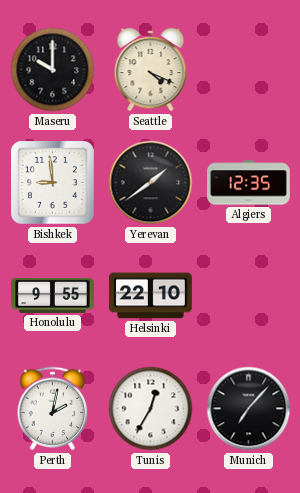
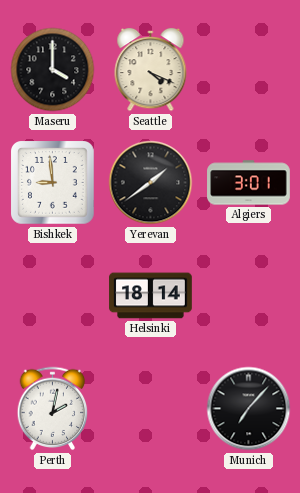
Maseru: 10:00 -> 4:00
Algiers: 12:35 -> 3:01
Honolulu: 9:55 -> none
Helsinki: 22:10 -> 18:14
Tunis: 12:35 -> none
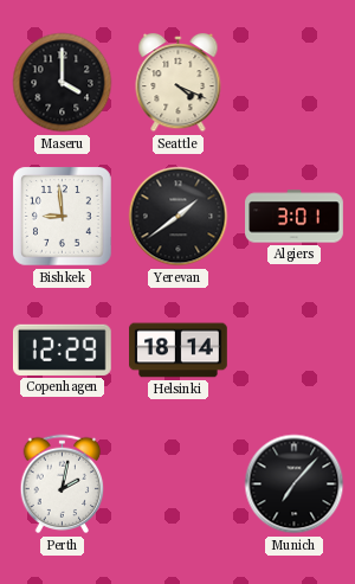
Copenhagen: none -> 12:29
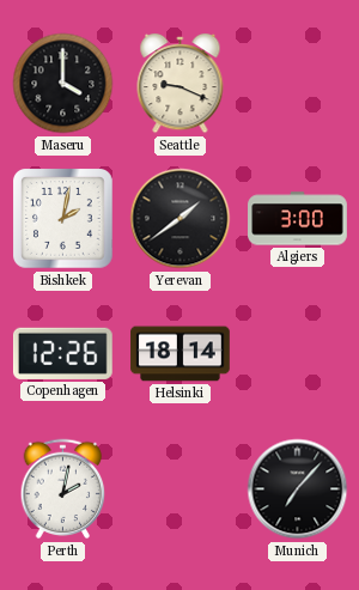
Seattle: 4:19 -> 9:19
Bishkek: 8:59 -> 2:02
Algiers: 3:01 -> 3:00
Copenhagen: 12:29 -> 12:26
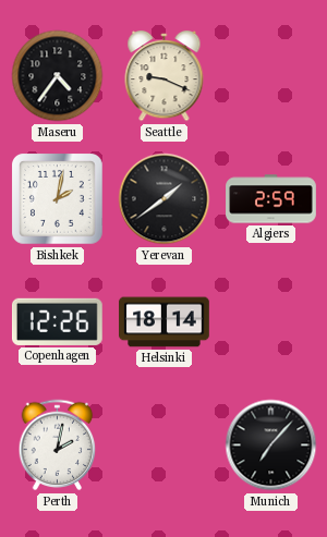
Maseru: 4:00 -> 4:36
Algiers: 3:00 -> 2:59
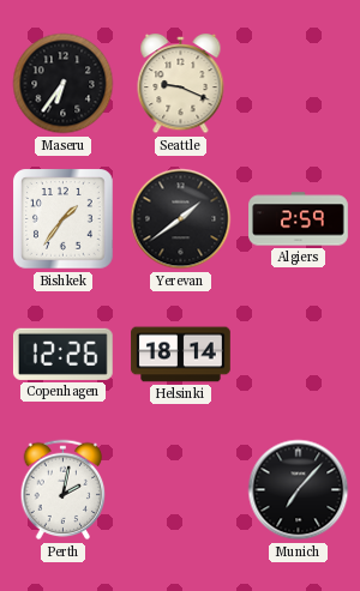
Maseru: 4:36 -> 6:36
Bishkek: 2:02 -> 1:36
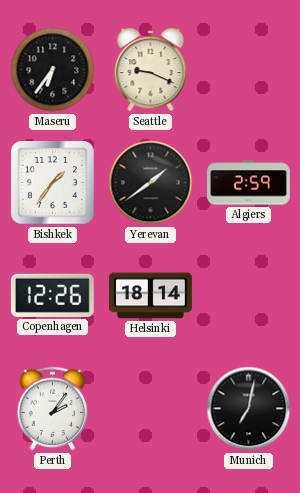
Perth: 2:02 -> 2:06
Munich: 7:07 -> 7:02
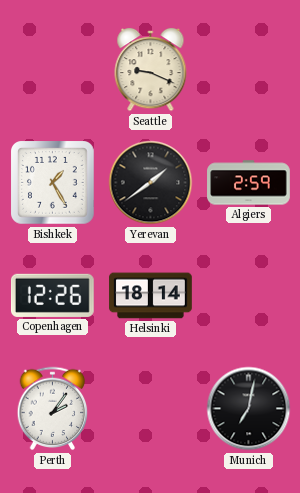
Maseru: 6:36 -> none
Bishkek: 1:36 -> 1:25
